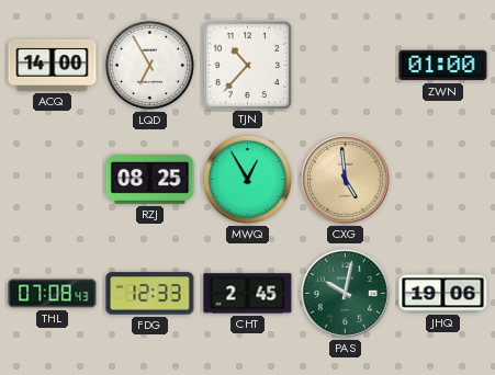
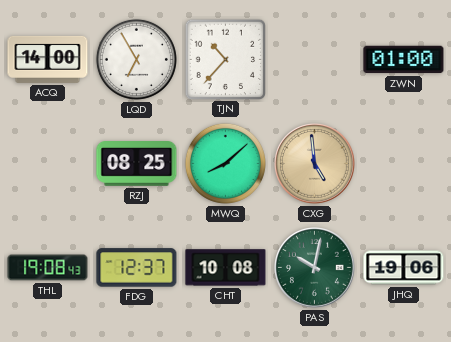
MWQ: 12:55 -> 8:08
THL: 07:08 -> 19:08
FDG: 12:33 -> 12:37
CHT: 2:45 -> 10:08
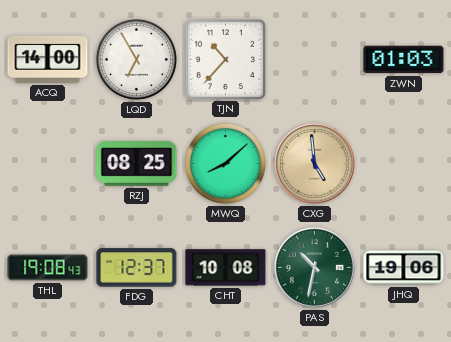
ZWN: 01:00 -> 01:03
PAS: 10:02 -> 10:32
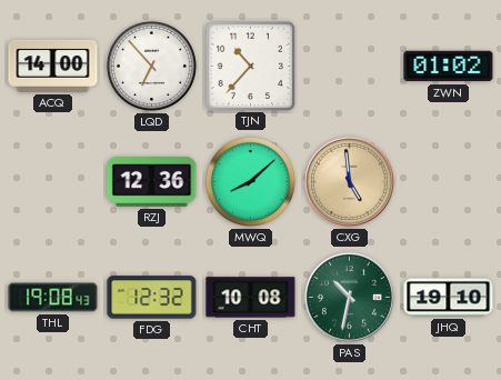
LQD: 6:55 -> 6:53
ZWN: 01:03 -> 01:02
RZJ: 08:25 -> 12:36
FDG: 12:37 -> 12:32
JHQ: 19:06 -> 19:10
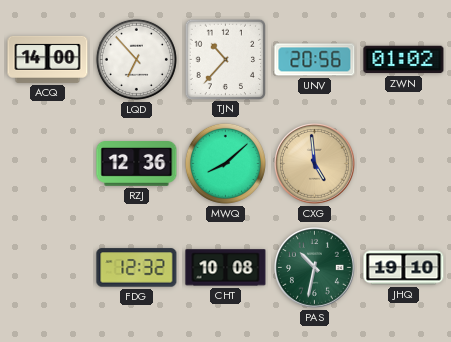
UNV: none -> 20:56
THL: 19:08 -> none
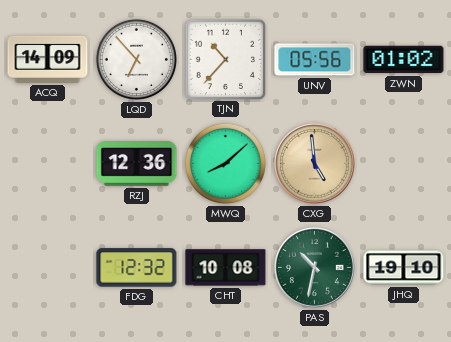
ACQ: 14:00 -> 14:09
UNV: 20:56 -> 05:56
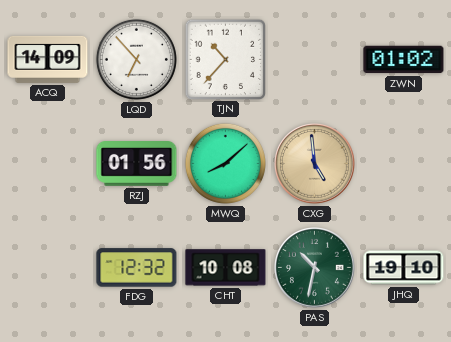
UNV: 05:56 -> none
RZJ: 12:36 -> 01:56
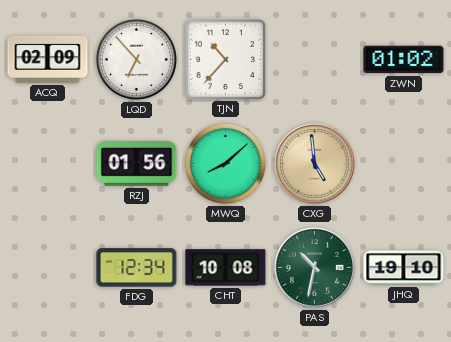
ACQ: 14:09 -> 02:09
FDG: 12:32 -> 12:34
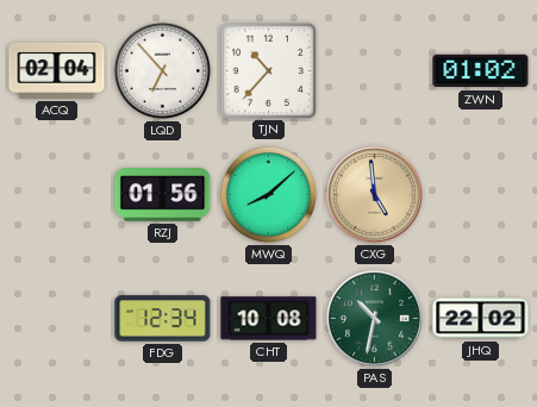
ACQ: 02:09 -> 02:04
JHQ: 19:10 -> 22:02
